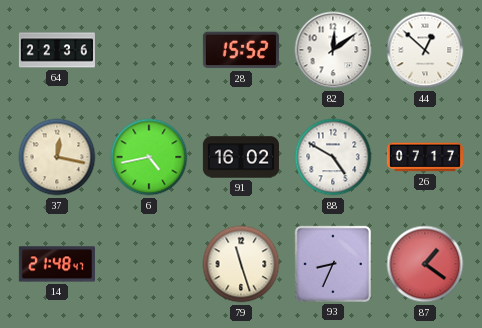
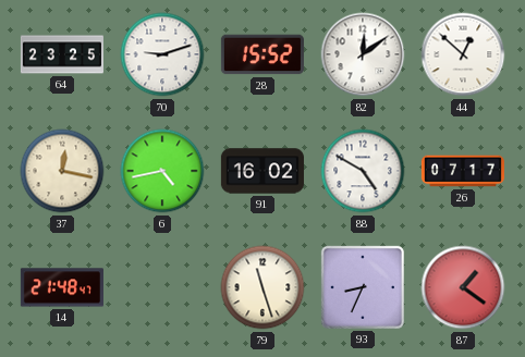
64: 22:36 -> 23:25
70: none -> 9:12
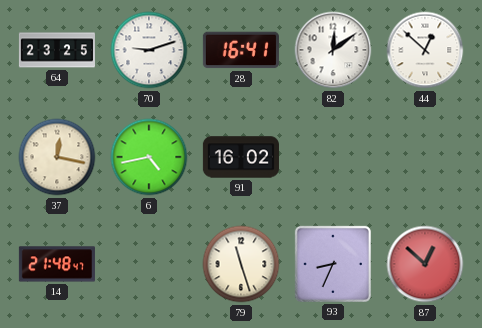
28: 15:52 -> 16:41
88: 4:50 -> none
26: 07:17 -> none
87: 1:21 -> 12:52
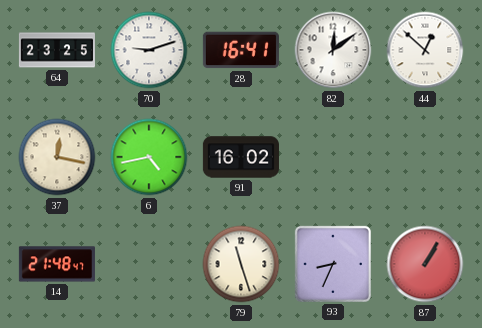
87: 12:52 -> 1:05
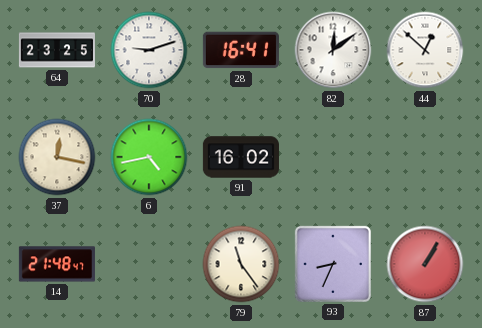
79: 11:27 -> 11:24
